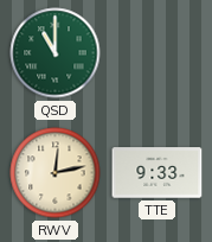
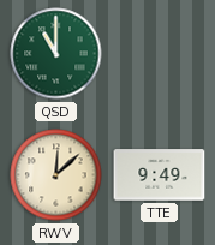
RWV: 12:13 -> 12:08
TTE: 9:33 -> 9:49
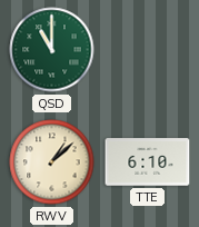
RWV: 12:08 -> 1:08
TTE: 9:49 -> 6:10
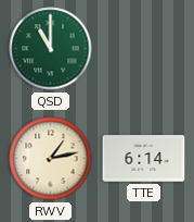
RWV: 1:08 -> 1:13
TTE: 6:10 -> 6:14
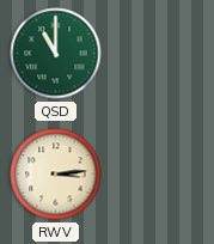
RWV: 1:13 -> 3:14
TTE: 6:14 -> none
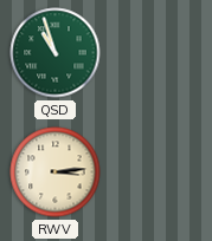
QSD: 11:00 -> 10:57
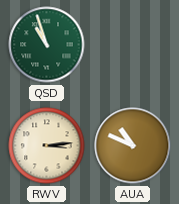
AUA: none -> 10:49
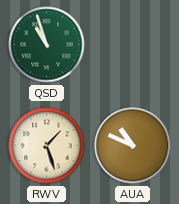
RWV: 3:14 -> 1:27
